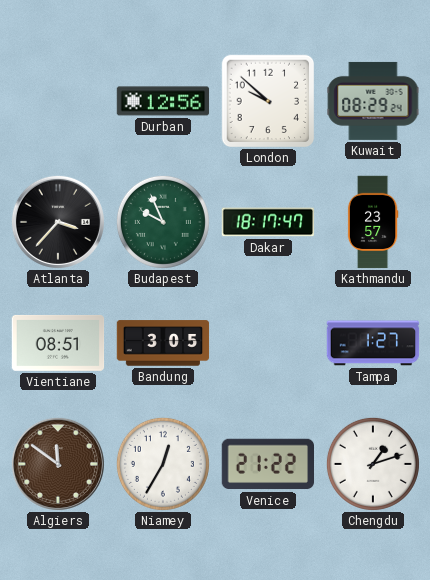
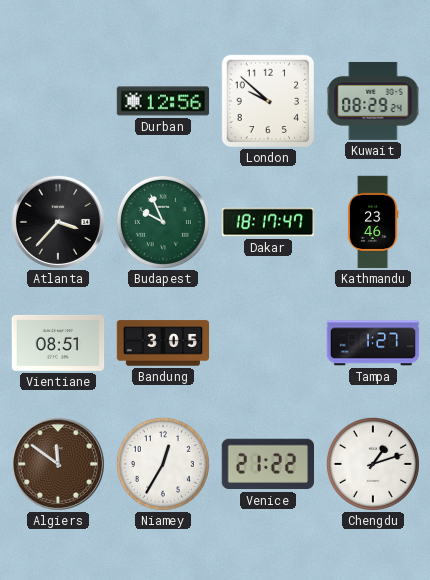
Kathmandu: 23:57 -> 23:46
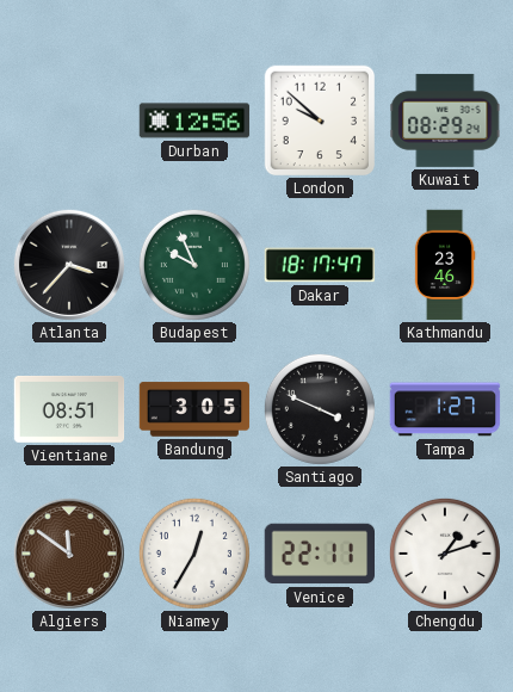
Santiago: none -> 3:49
Venice: 21:22 -> 22:11
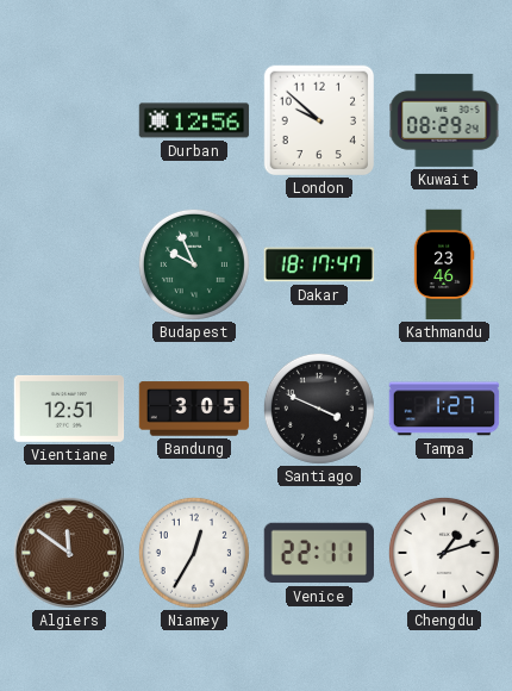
Atlanta: 3:37 -> none
Vientiane: 08:51 -> 12:51
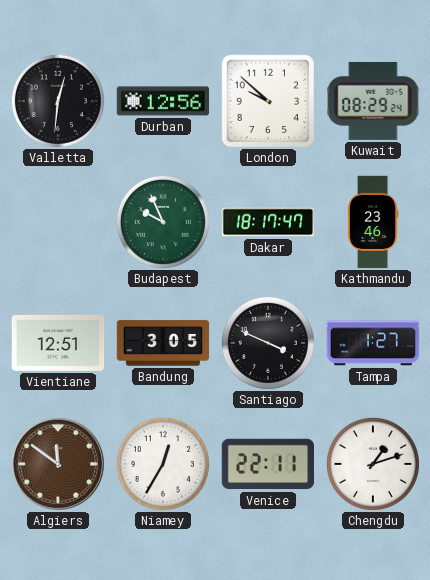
Valletta: none -> 12:31
